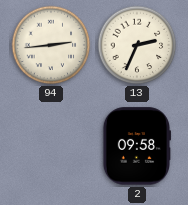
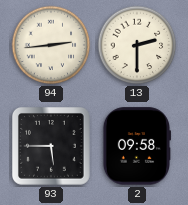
13: 2:34 -> 2:30
93: none -> 5:45
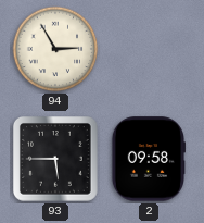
94: 2:44 -> 2:55
13: 2:30 -> none
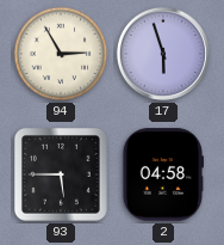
17: none -> 5:57
2: 09:58 -> 04:58
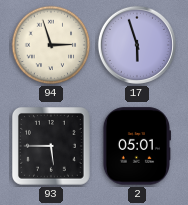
94: 2:55 -> 2:57
2: 04:58 -> 05:01
